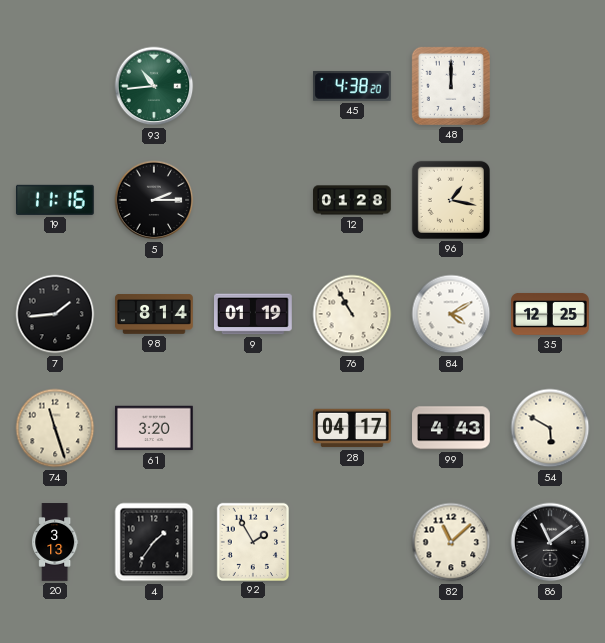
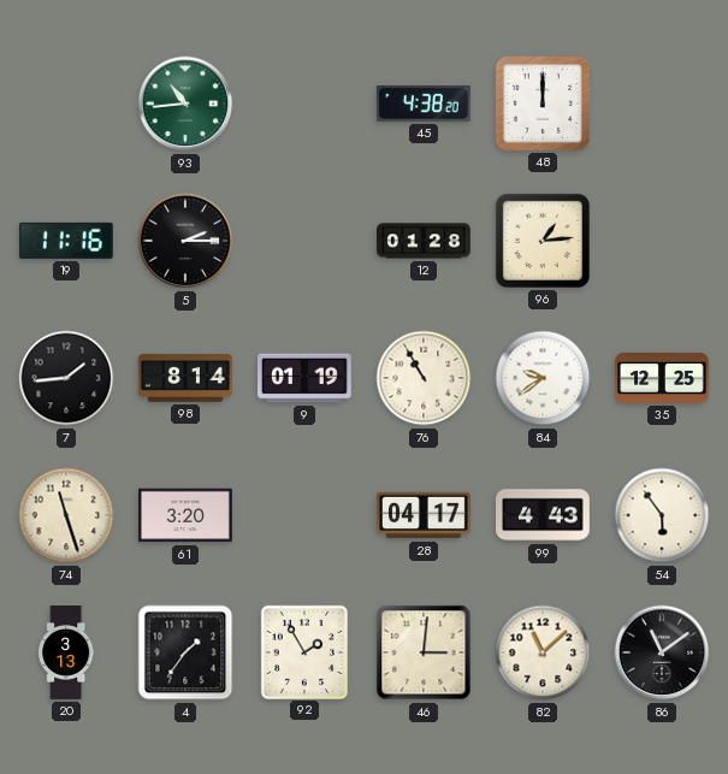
96: 1:17 -> 1:14
84: 4:10 -> 9:39
54: 5:50 -> 5:54
46: none -> 3:01
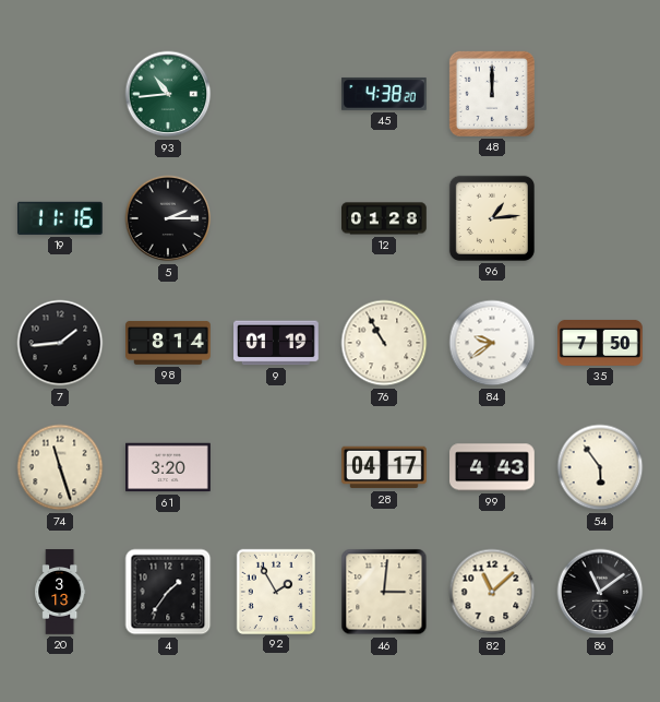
35: 12:25 -> 7:50
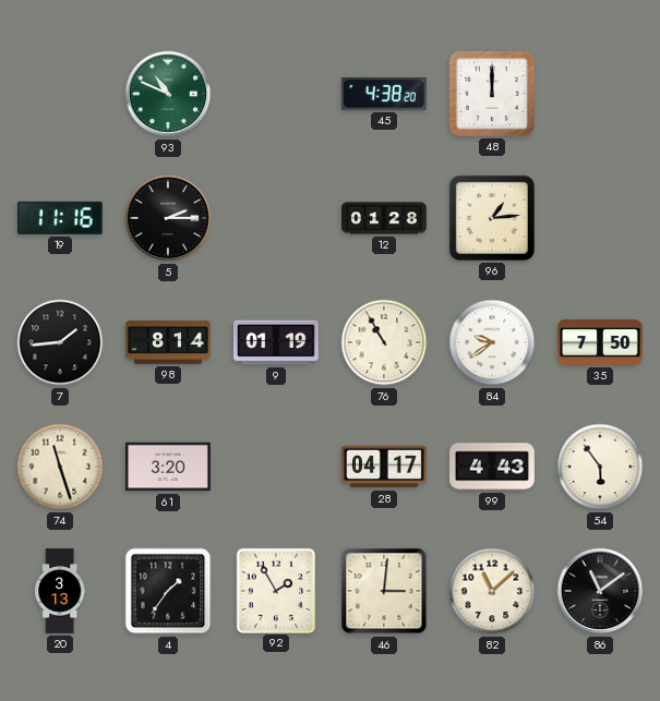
93: 10:44 -> 10:49
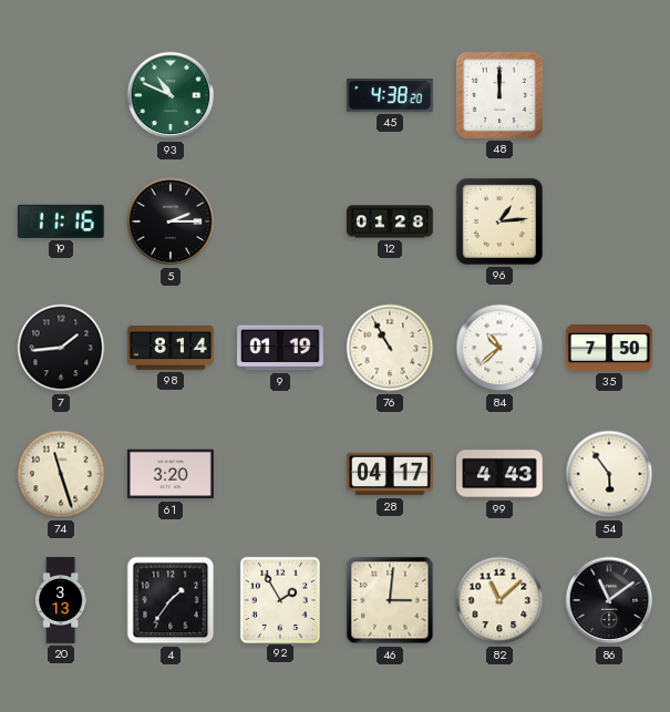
84: 9:39 -> 10:38
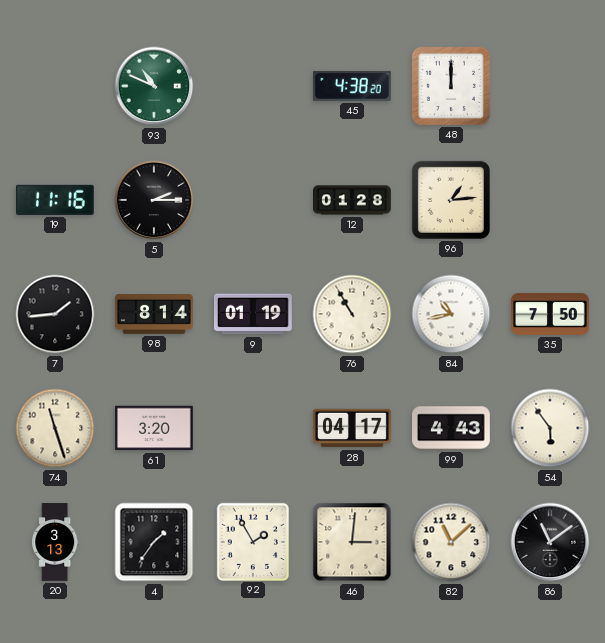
84: 10:38 -> 10:43
